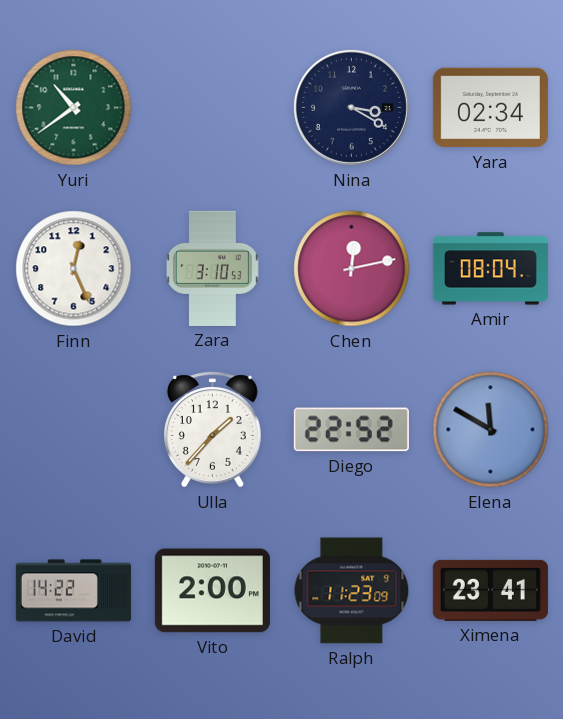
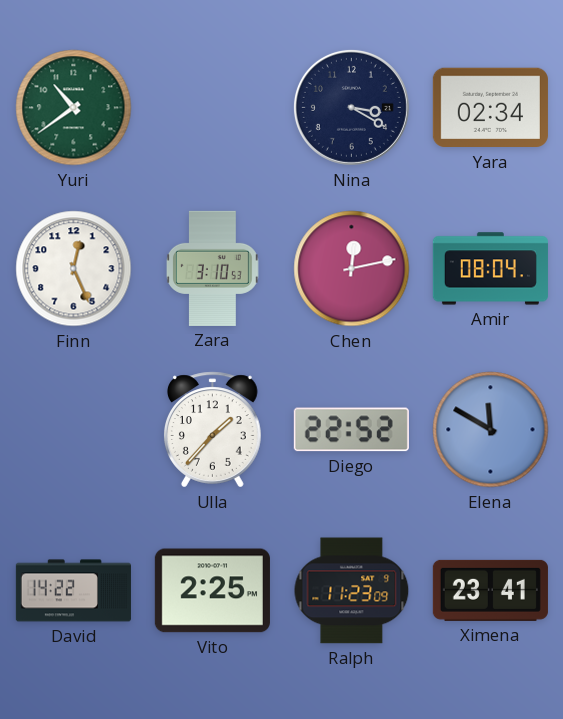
Vito: 2:00 -> 2:25
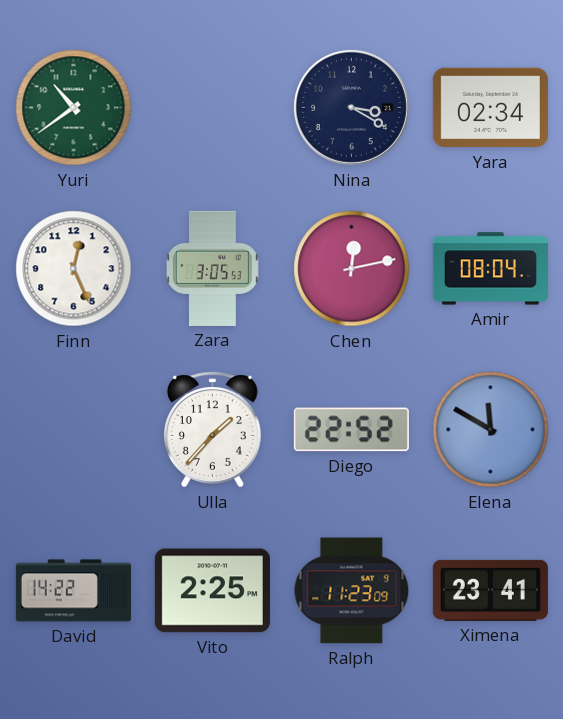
Zara: 3:10 -> 3:05
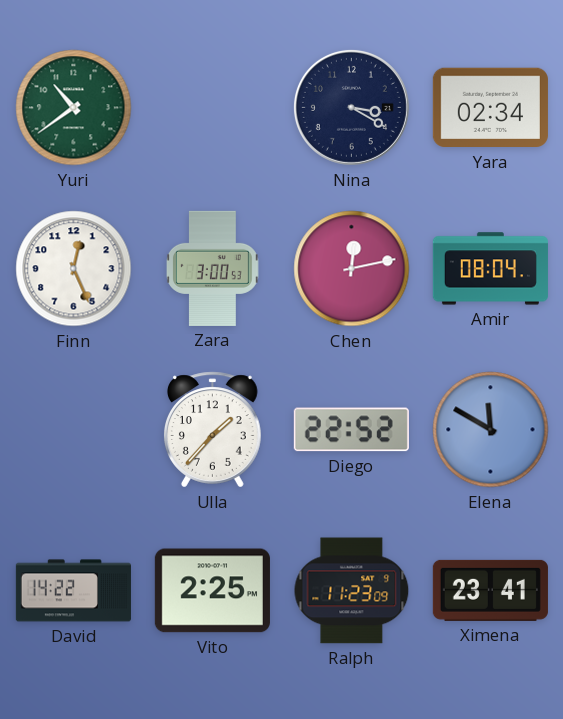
Zara: 3:05 -> 3:00
